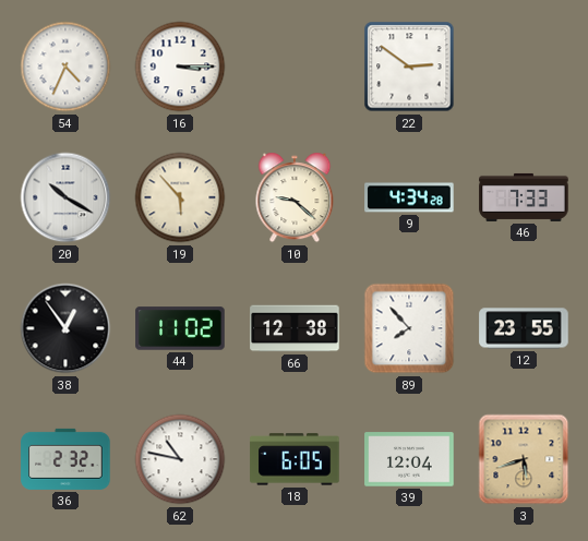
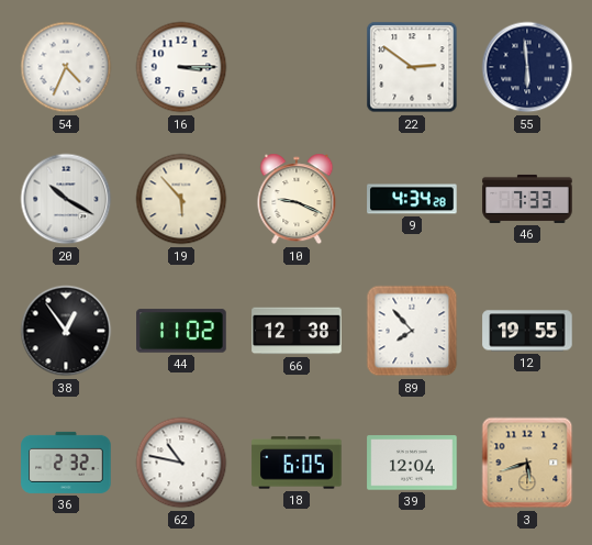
55: none -> 5:59
10: 9:22 -> 9:19
12: 23:55 -> 19:55
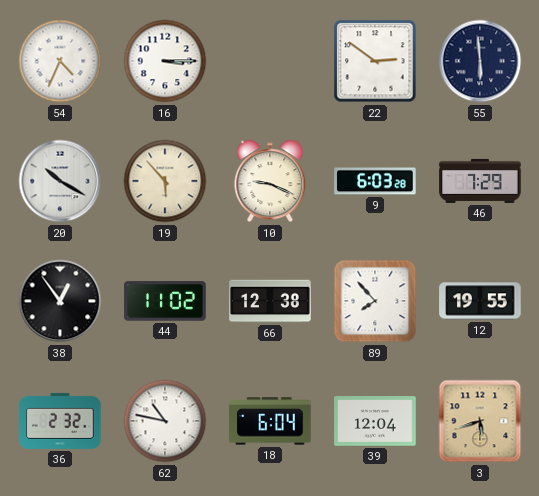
9: 4:34 -> 6:03
46: 7:33 -> 7:29
18: 6:05 -> 6:04
